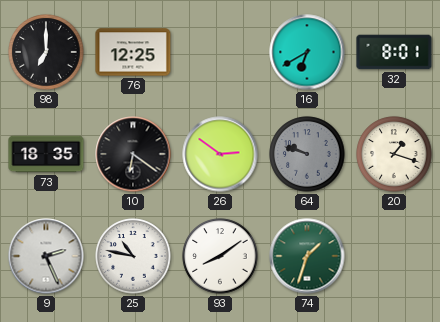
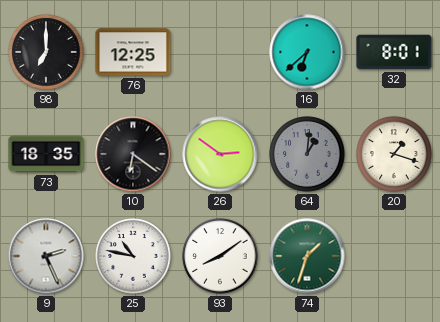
16: 6:40 -> 6:38
64: 9:48 -> 1:01
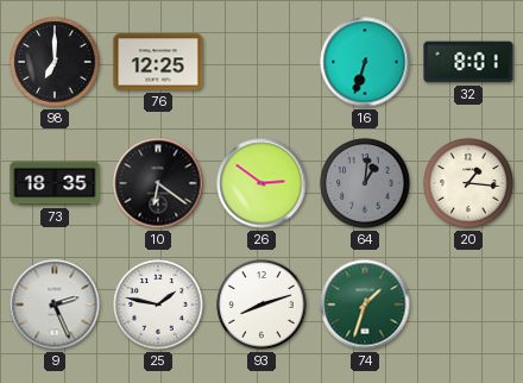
16: 6:38 -> 6:33
20: 1:18 -> 1:16
25: 10:47 -> 1:47
93: 8:09 -> 8:12
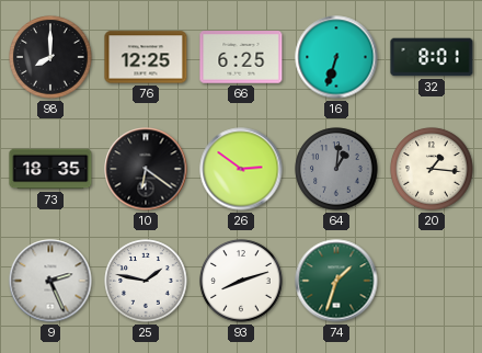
98: 7:00 -> 8:00
66: none -> 6:25
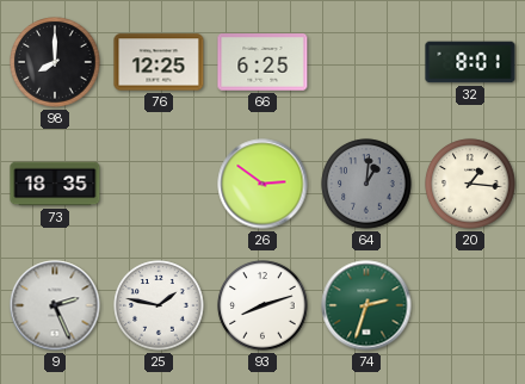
16: 6:33 -> none
10: 6:21 -> none
74: 1:33 -> 2:33
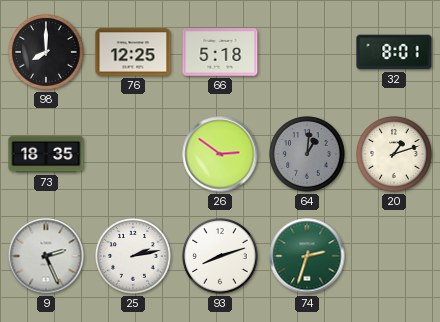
66: 6:25 -> 5:18
20: 1:16 -> 1:12
25: 1:47 -> 2:13
